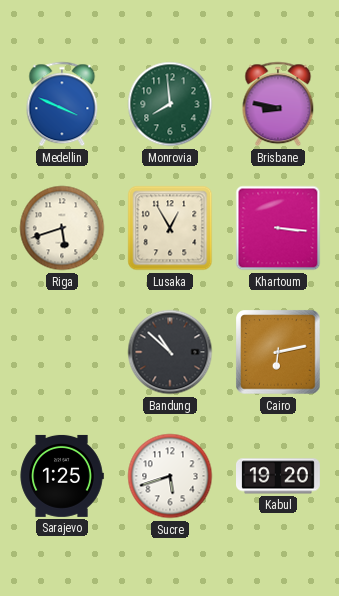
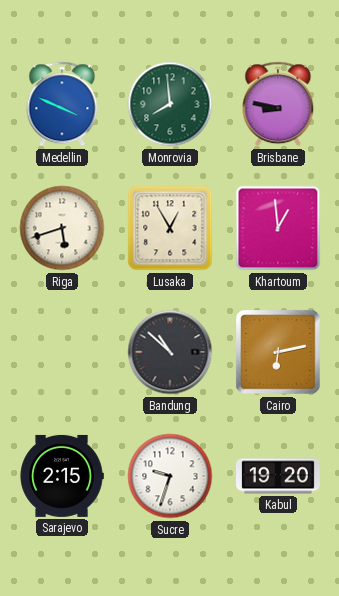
Khartoum: 3:16 -> 12:59
Sarajevo: 1:25 -> 2:15
Sucre: 5:42 -> 9:33
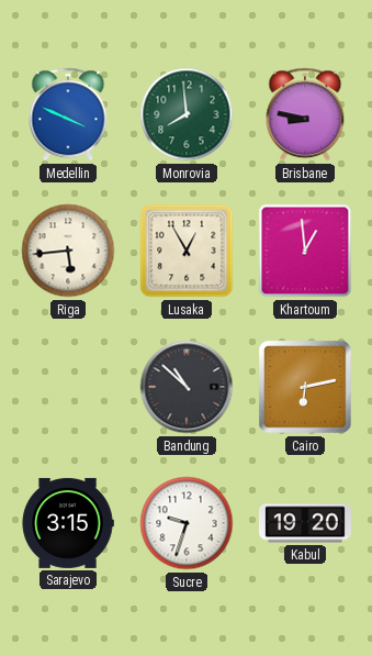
Riga: 5:42 -> 5:44
Sarajevo: 2:15 -> 3:15
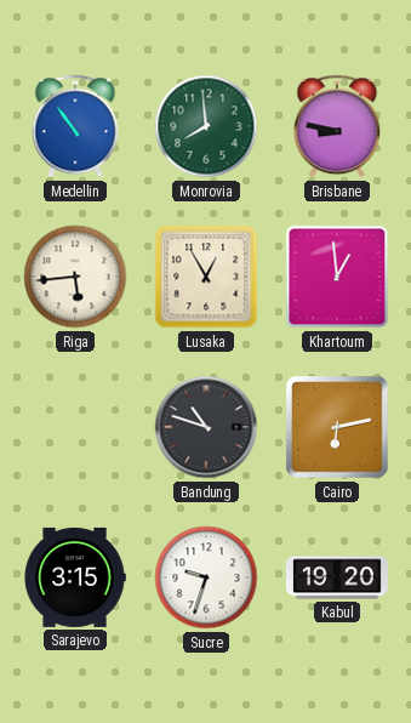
Medellin: 3:49 -> 10:54
Bandung: 10:52 -> 10:48
